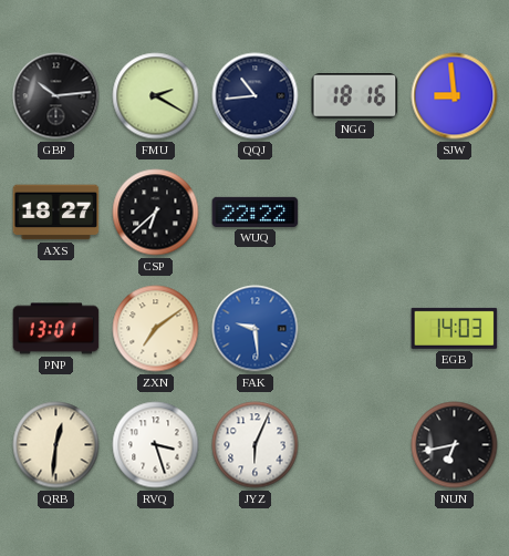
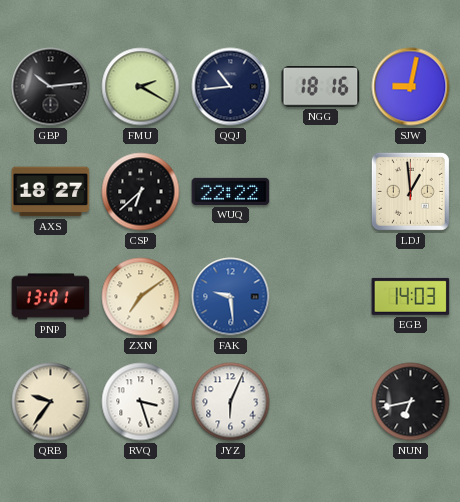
SJW: 8:59 -> 9:02
LDJ: none -> 12:59
QRB: 12:31 -> 9:36
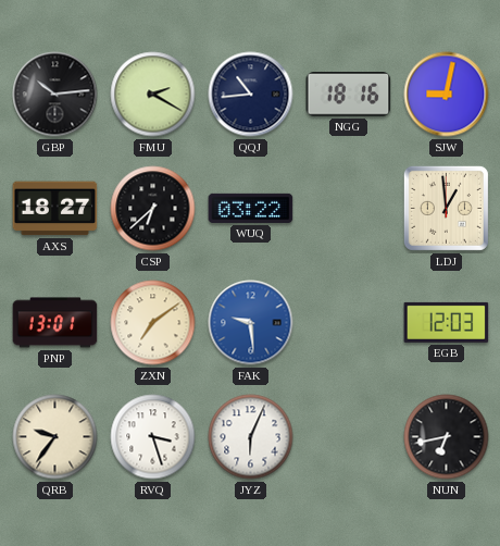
WUQ: 22:22 -> 03:22
EGB: 14:03 -> 12:03
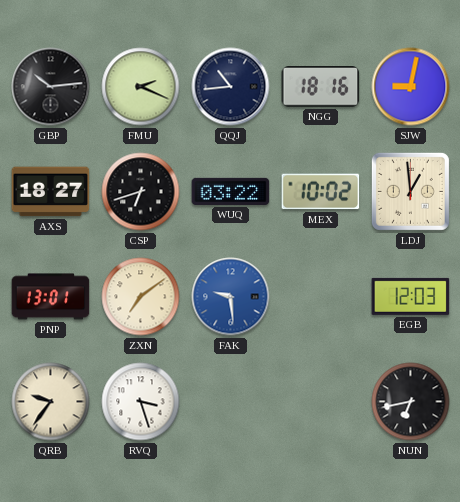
FMU: 2:20 -> 2:19
CSP: 6:38 -> 6:42
MEX: none -> 10:02
JYZ: 6:04 -> none
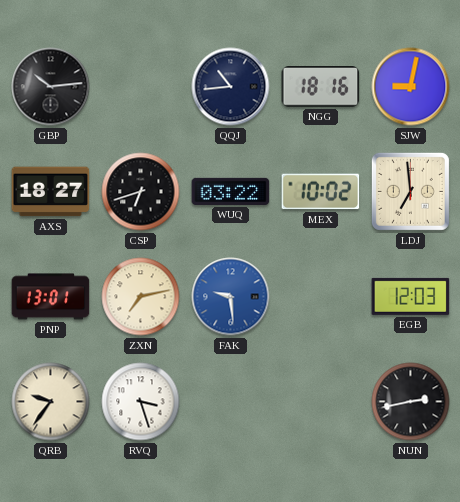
FMU: 2:19 -> none
LDJ: 12:59 -> 6:59
ZXN: 7:09 -> 7:13
NUN: 6:43 -> 2:43
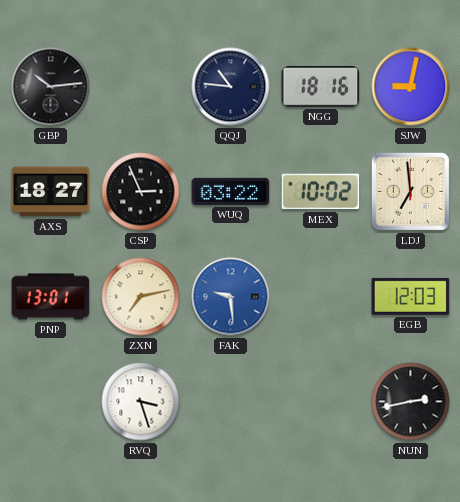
QQJ: 10:44 -> 10:46
CSP: 6:42 -> 2:56
QRB: 9:36 -> none
